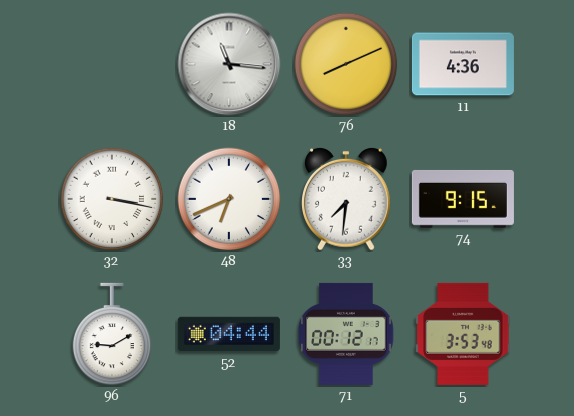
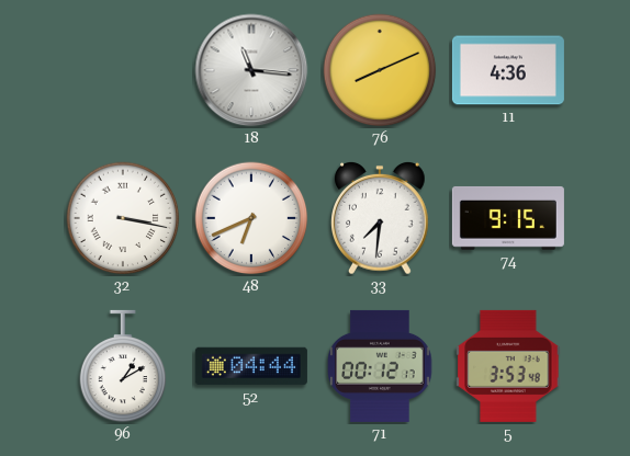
96: 9:10 -> 1:10
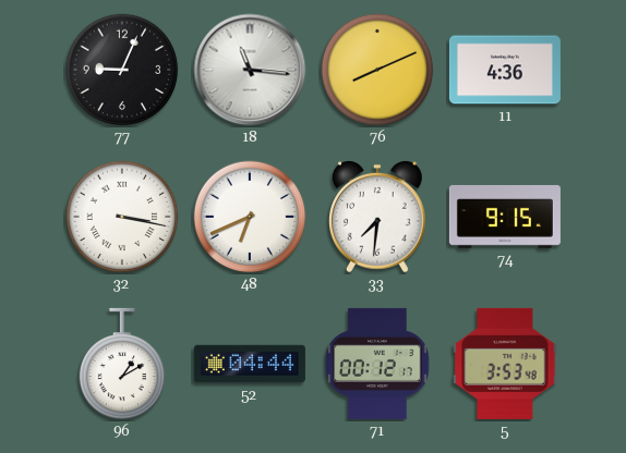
77: none -> 9:04
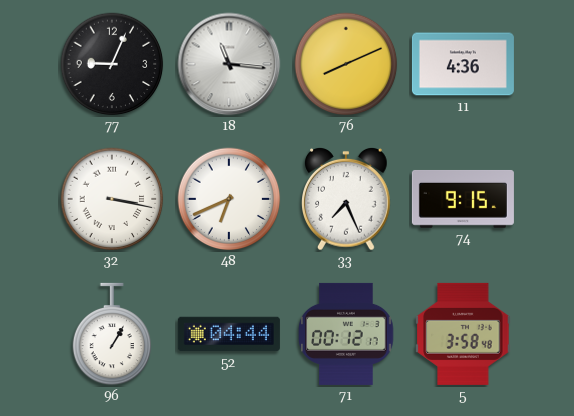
33: 7:31 -> 7:26
96: 1:10 -> 1:05
5: 3:53 -> 3:58
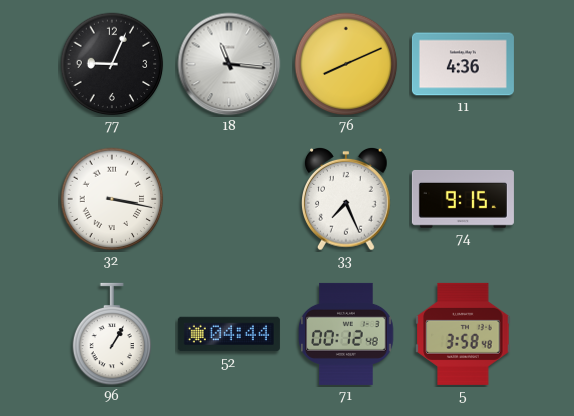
48: 6:41 -> none
71: 00:12:17 -> 00:12:48
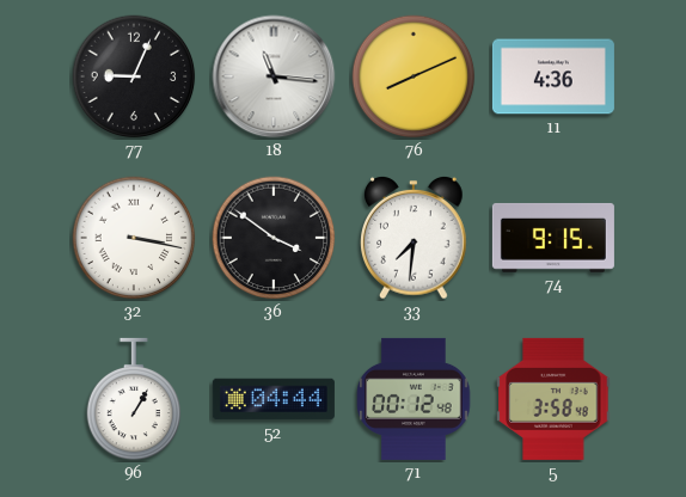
36: none -> 3:51
33: 7:26 -> 7:31
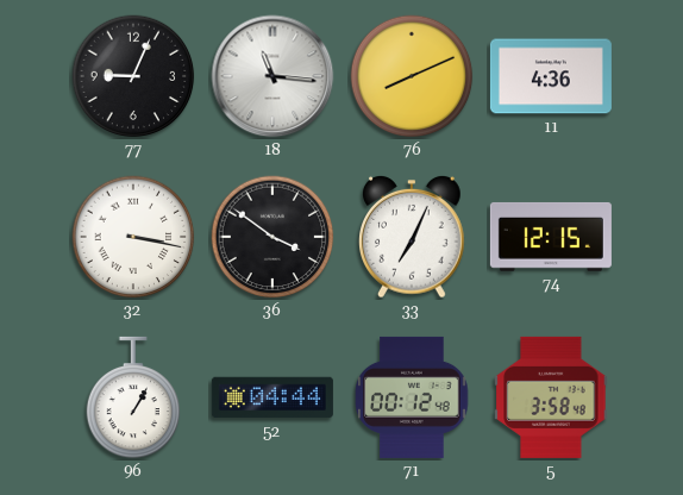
33: 7:31 -> 7:04
74: 9:15 -> 12:15
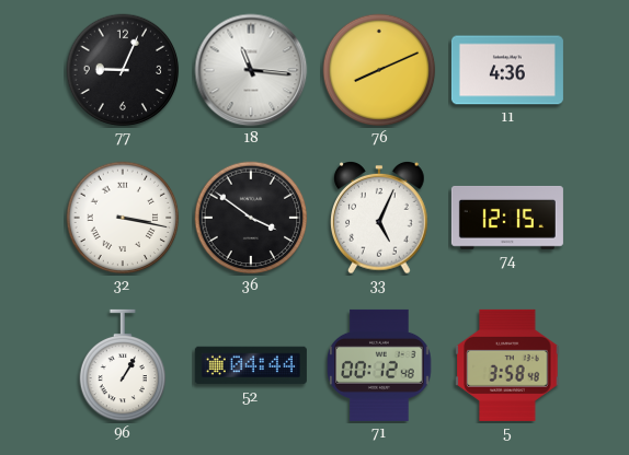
33: 7:04 -> 5:04
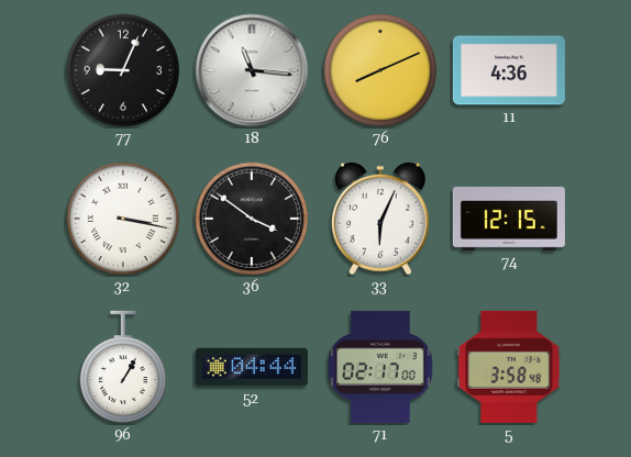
33: 5:04 -> 6:04
71: 00:12 -> 02:17
